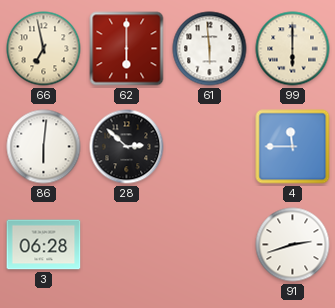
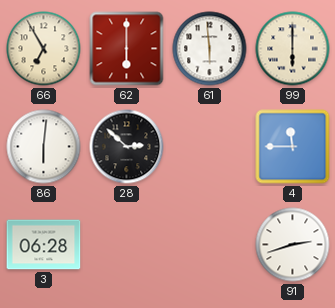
66: 6:58 -> 6:55
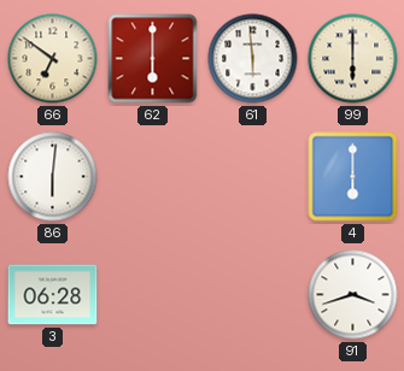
66: 6:55 -> 6:51
28: 2:52 -> none
4: 11:45 -> 6:00
91: 2:42 -> 3:42
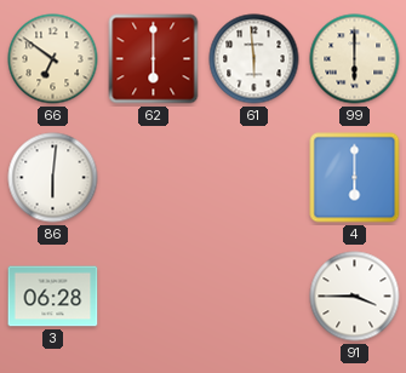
91: 3:42 -> 3:45
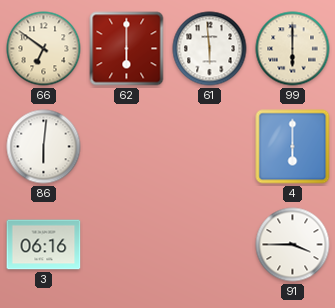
3: 06:28 -> 06:16
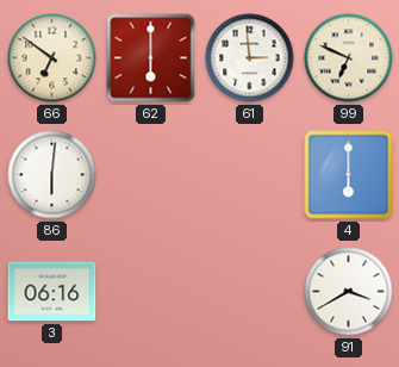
61: 5:59 -> 2:59
99: 6:00 -> 6:49
91: 3:45 -> 3:40
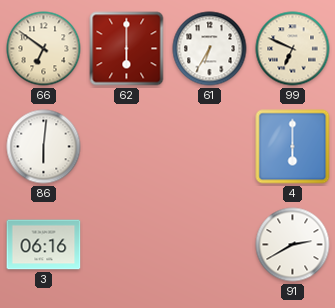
61: 2:59 -> 6:35
91: 3:40 -> 2:40
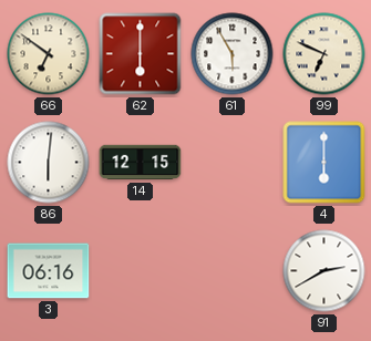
61: 6:35 -> 5:55
14: none -> 12:15
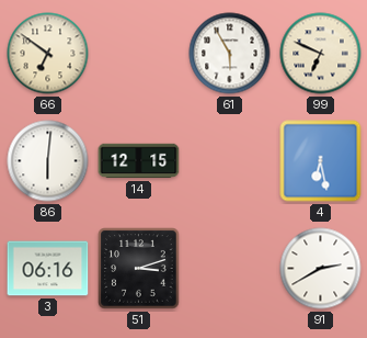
62: 6:00 -> none
4: 6:00 -> 6:28
51: none -> 3:12
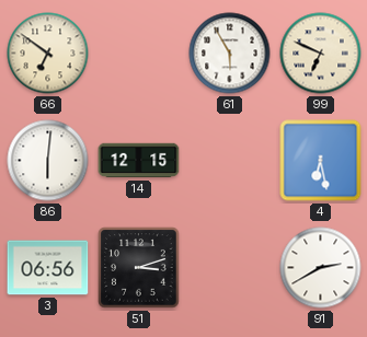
3: 06:16 -> 06:56
